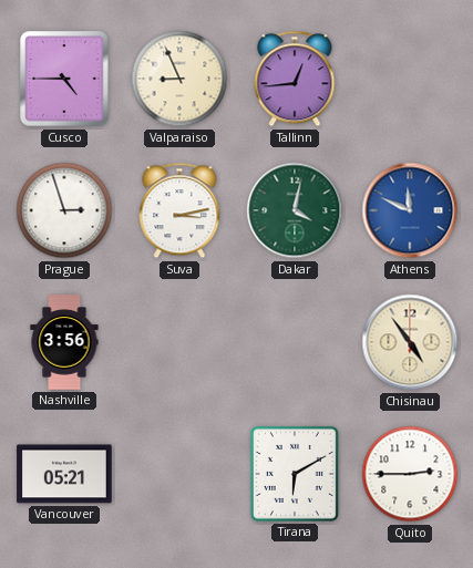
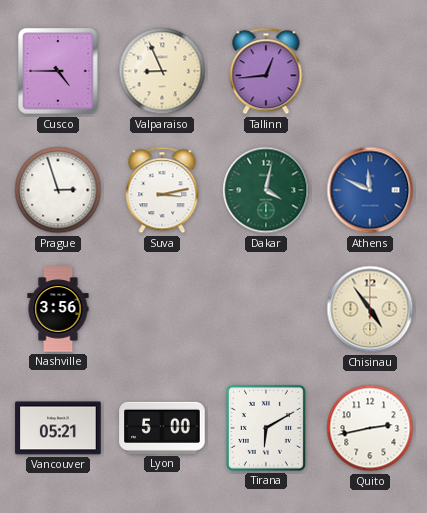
Lyon: none -> 5:00
Quito: 2:45 -> 2:43
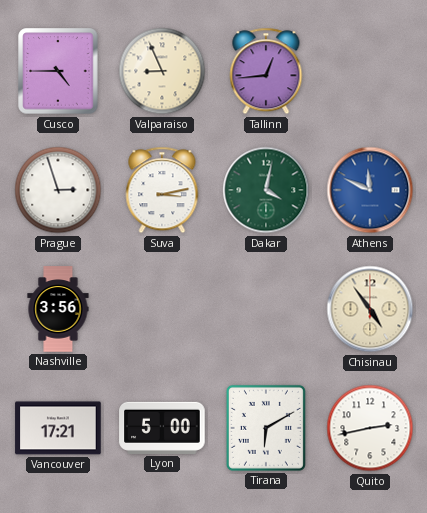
Vancouver: 05:21 -> 17:21
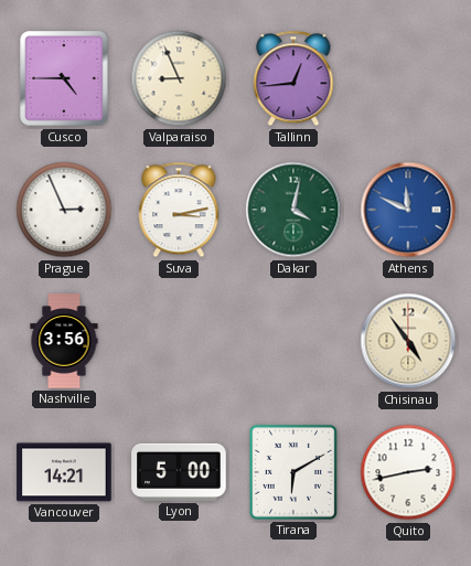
Prague: 2:57 -> 2:56
Vancouver: 17:21 -> 14:21
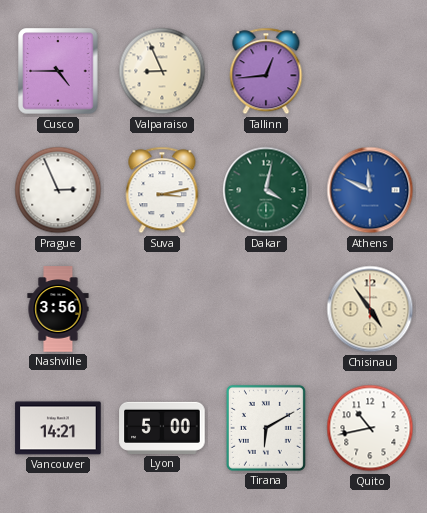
Quito: 2:43 -> 10:43
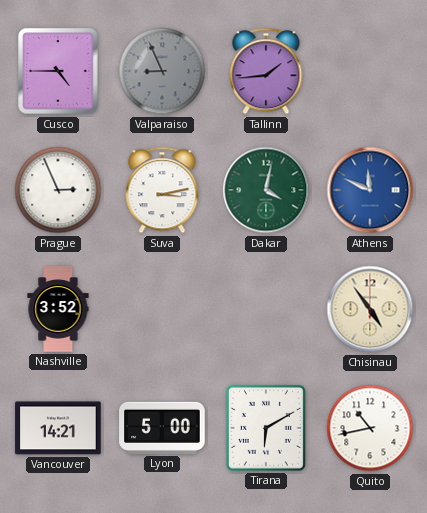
Valparaiso dial: cream -> grey
Tallinn: 12:44 -> 1:44
Nashville: 3:56 -> 3:52
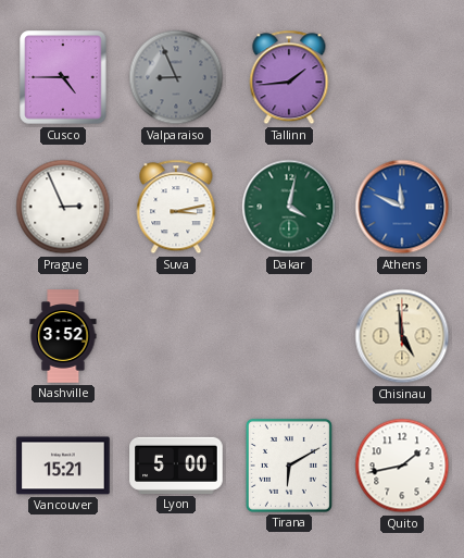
Chisinau: 4:54 -> 4:59
Vancouver: 14:21 -> 15:21
Quito: 10:43 -> 1:43
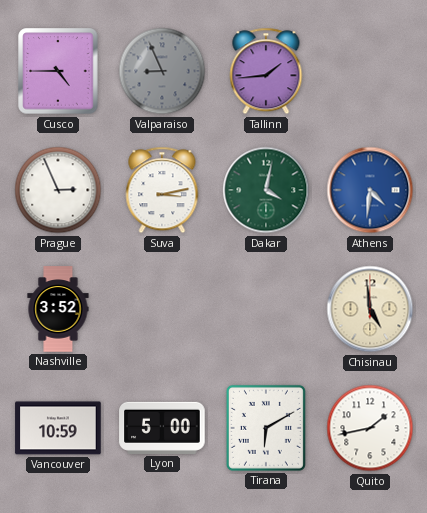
Athens: 11:49 -> 4:31
Vancouver: 15:21 -> 10:59
